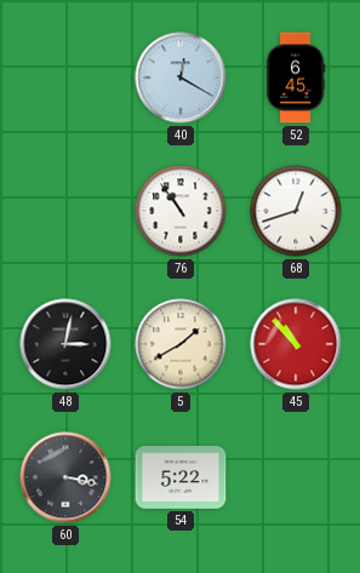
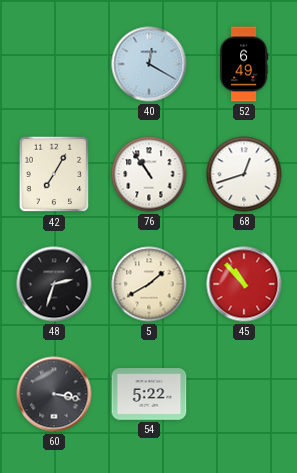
52: 6:45 -> 6:49
42: none -> 7:05
48: 3:02 -> 2:33
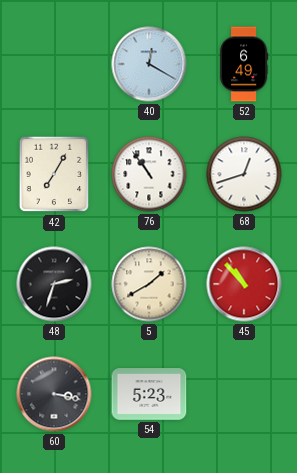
54: 5:22 -> 5:23
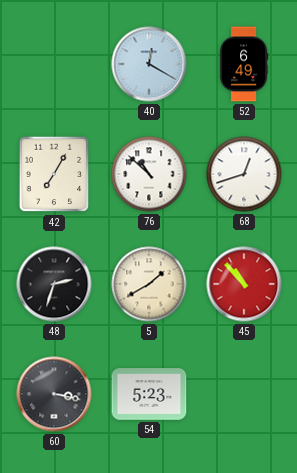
76: 10:54 -> 10:52
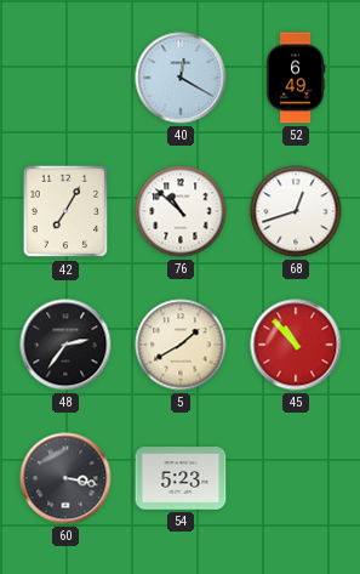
48: 2:33 -> 2:36
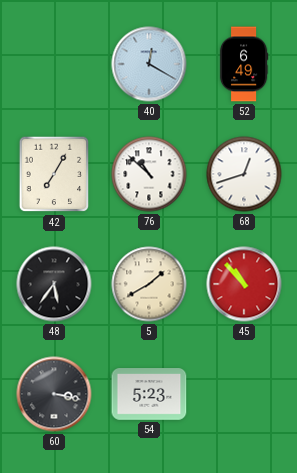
48: 2:36 -> 5:36
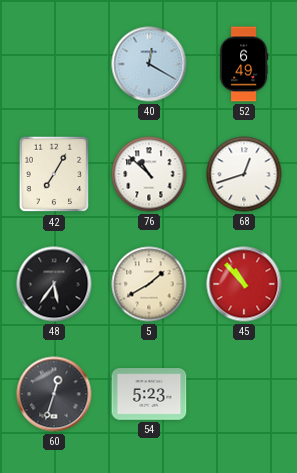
60: 3:17 -> 12:33
